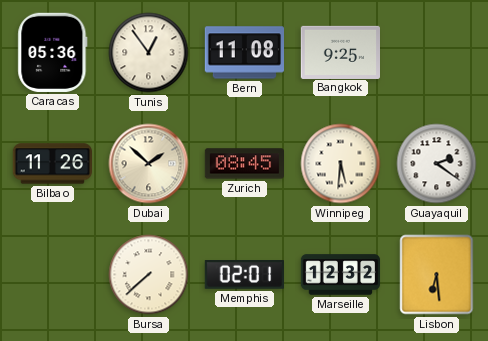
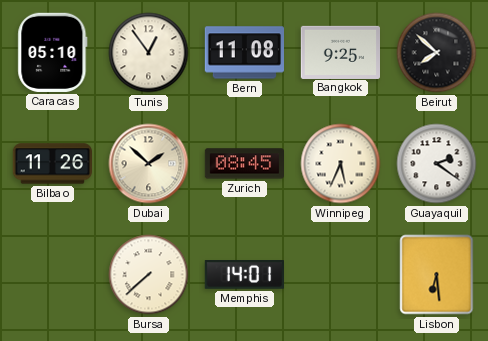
Caracas: 05:36 -> 05:10
Beirut: none -> 7:52
Winnipeg: 5:31 -> 5:34
Memphis: 02:01 -> 14:01
Marseille: 12:32 -> none
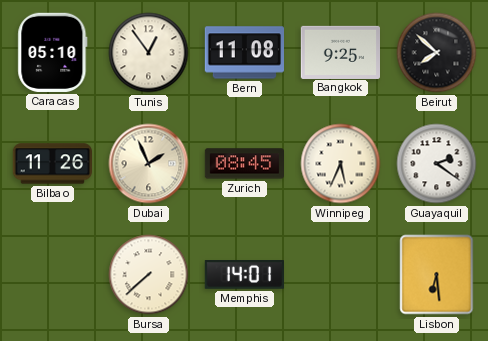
Dubai: 1:52 -> 1:56
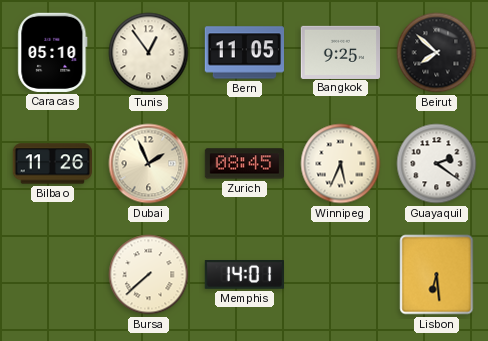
Bern: 11:08 -> 11:05
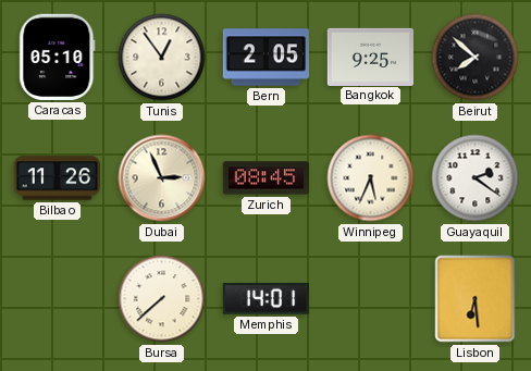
Bern: 11:05 -> 2:05
Dubai: 1:56 -> 2:56
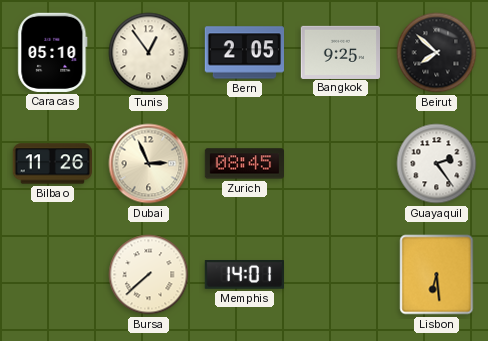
Winnipeg: 5:34 -> none
Guayaquil: 2:21 -> 2:24
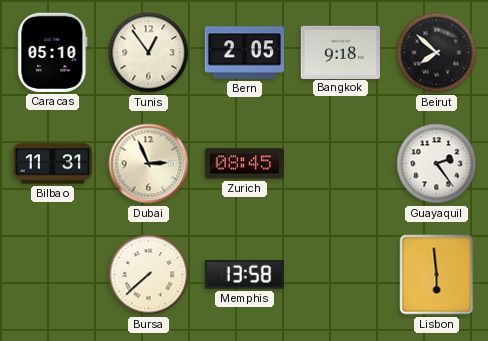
Bangkok: 9:25 -> 9:18
Bilbao: 11:26 -> 11:31
Memphis: 14:01 -> 13:58
Lisbon: 6:29 -> 5:59
